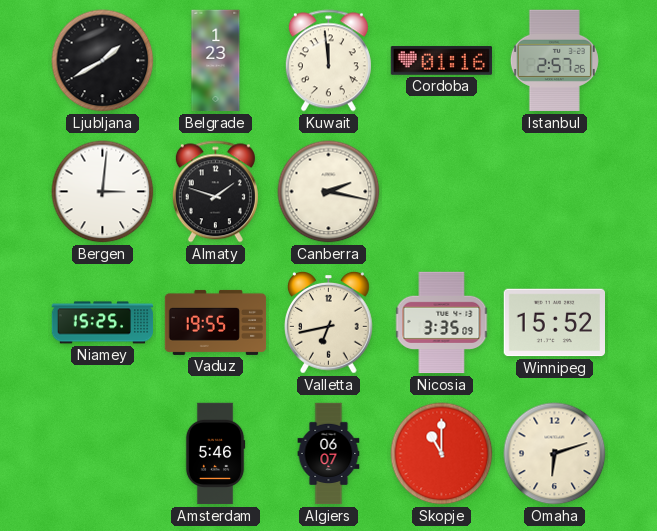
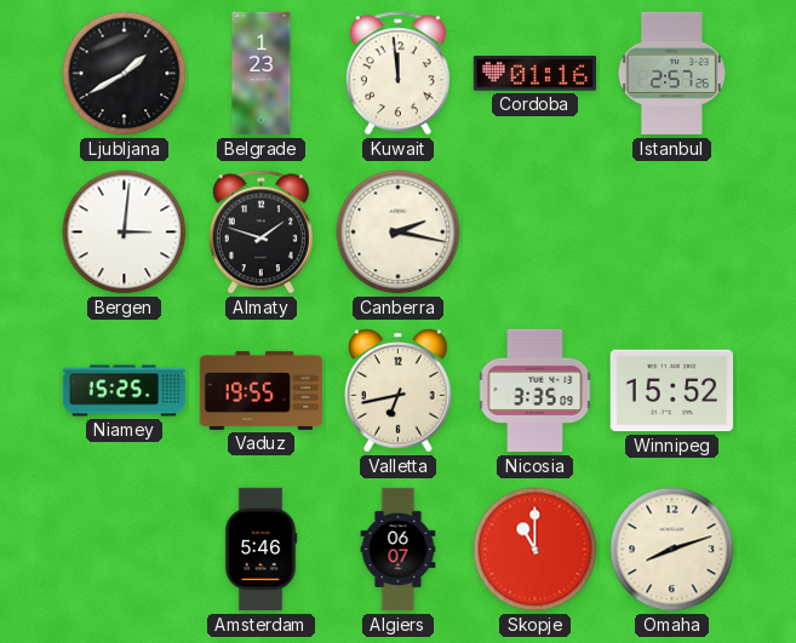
Omaha: 6:12 -> 8:12
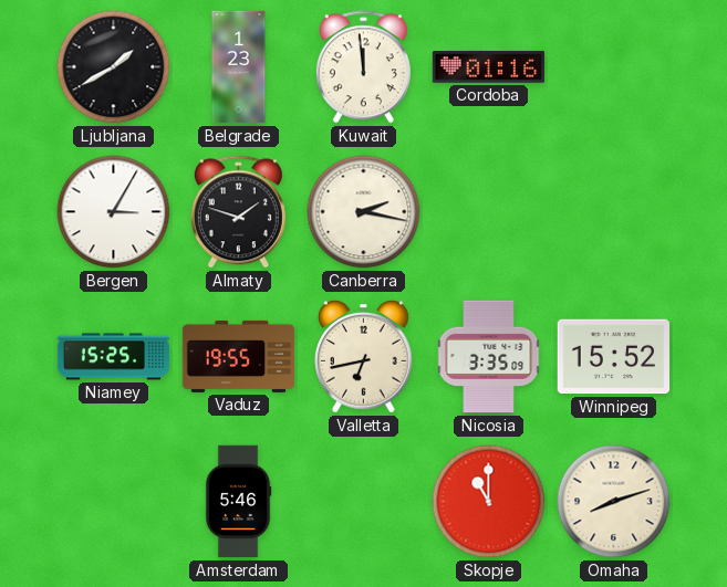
Istanbul: 2:57 -> none
Bergen: 3:01 -> 3:05
Algiers: 06:07 -> none
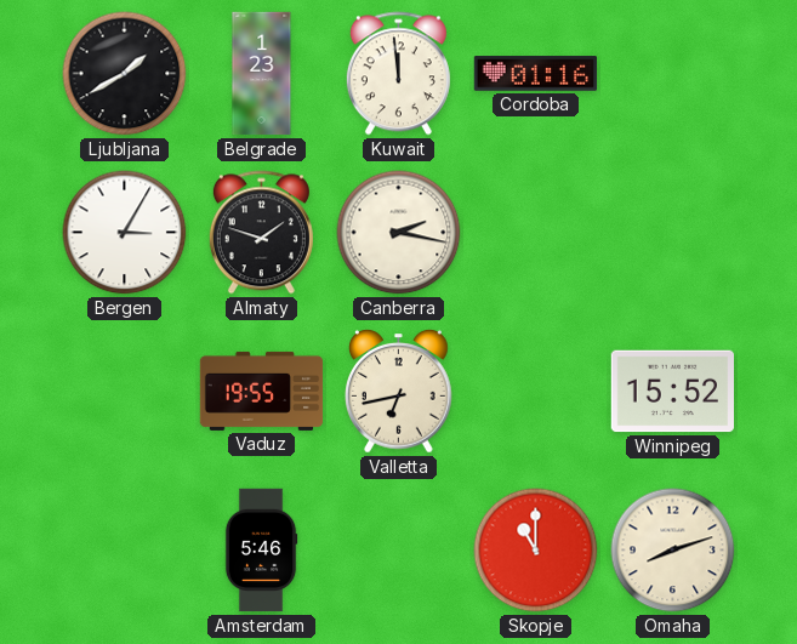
Niamey: 15:25 -> none
Nicosia: 3:35 -> none
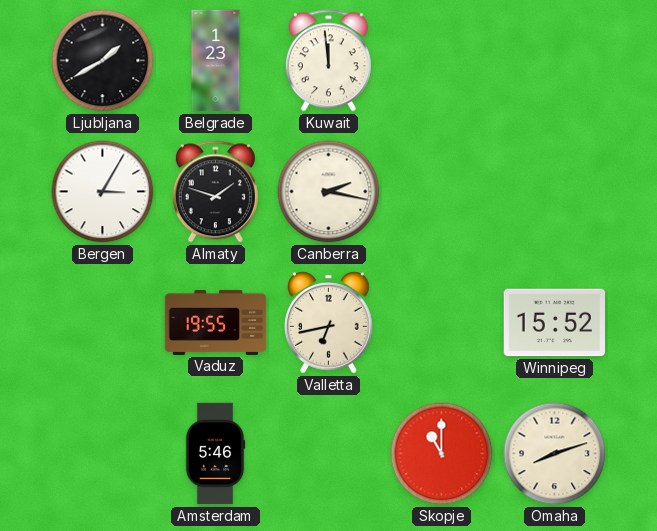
Cordoba: 01:16 -> none
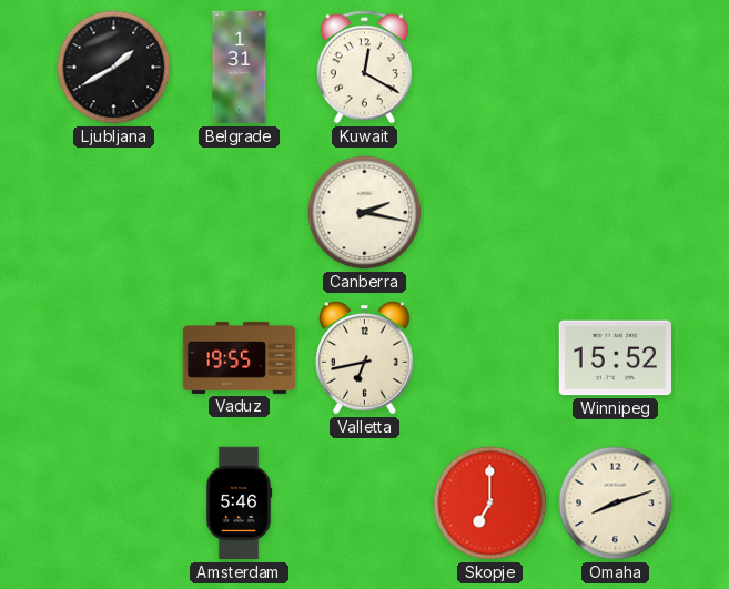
Belgrade: 1:23 -> 1:31
Kuwait: 11:59 -> 12:20
Bergen: 3:05 -> none
Almaty: 1:48 -> none
Skopje: 11:00 -> 7:00
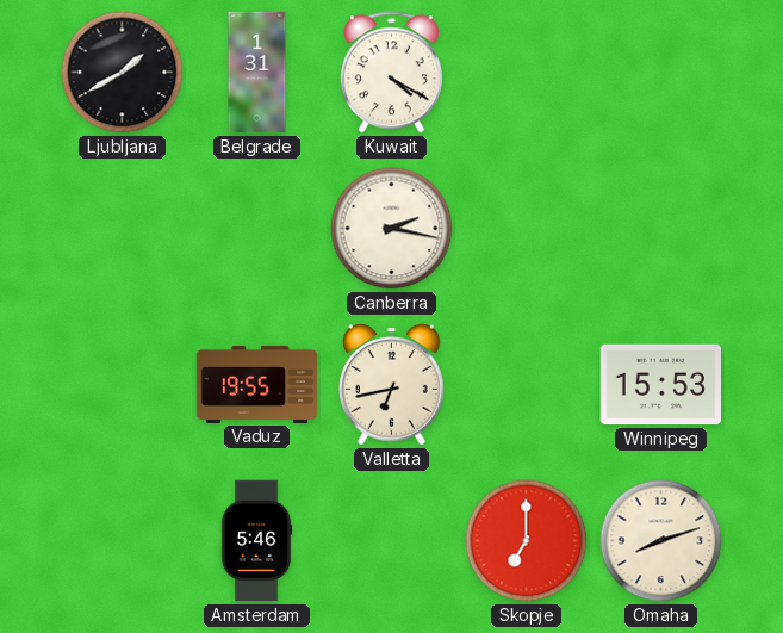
Kuwait: 12:20 -> 4:20
Winnipeg: 15:52 -> 15:53
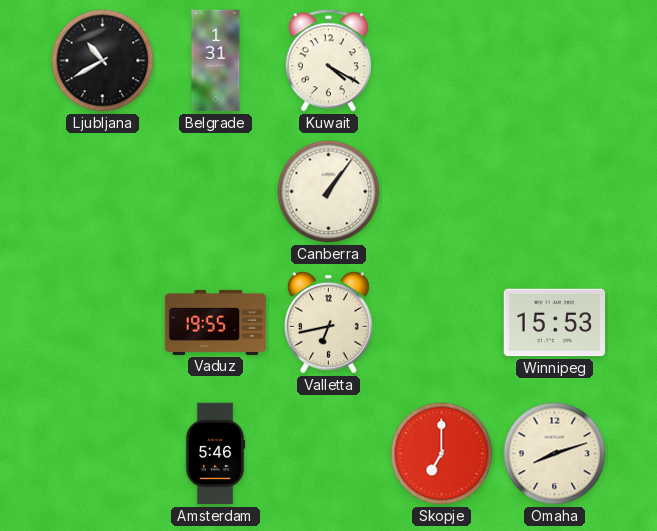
Ljubljana: 1:40 -> 10:40
Canberra: 2:17 -> 1:06
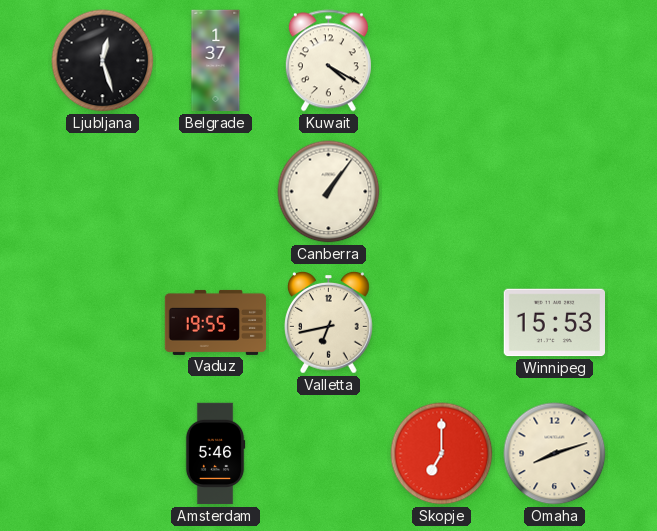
Ljubljana: 10:40 -> 12:27
Belgrade: 1:31 -> 1:37
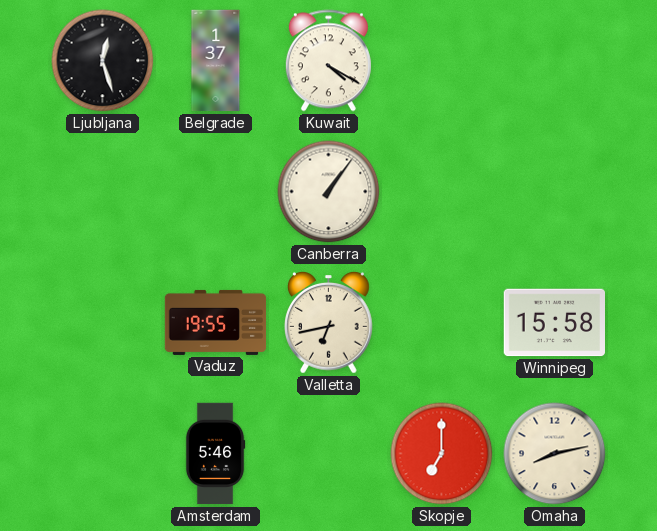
Winnipeg: 15:53 -> 15:58
Omaha: 8:12 -> 8:13
